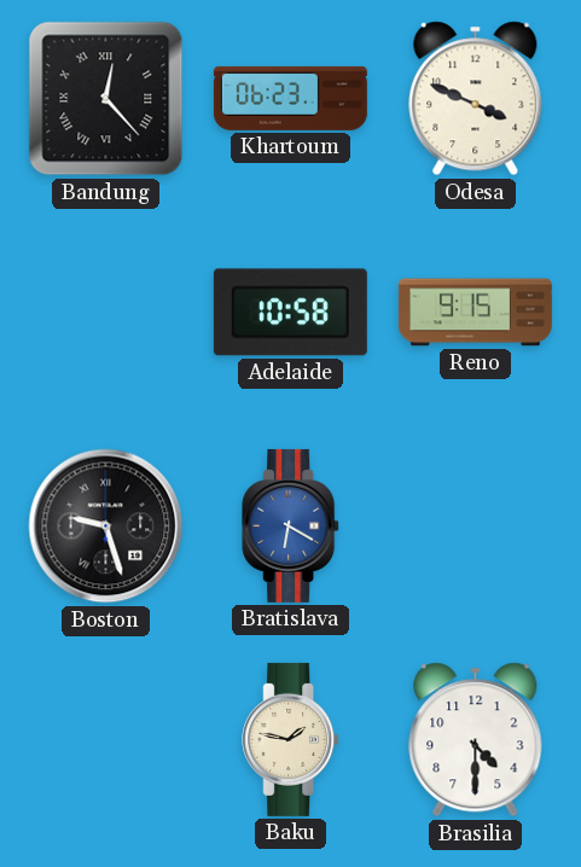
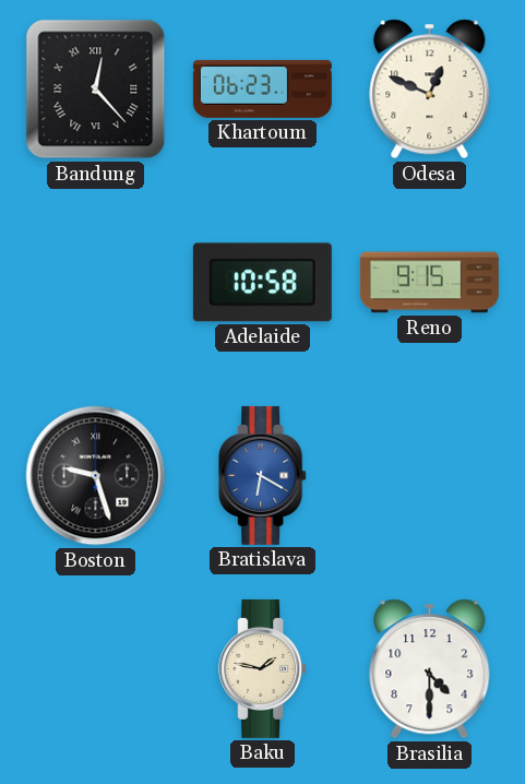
Odesa: 3:49 -> 12:49
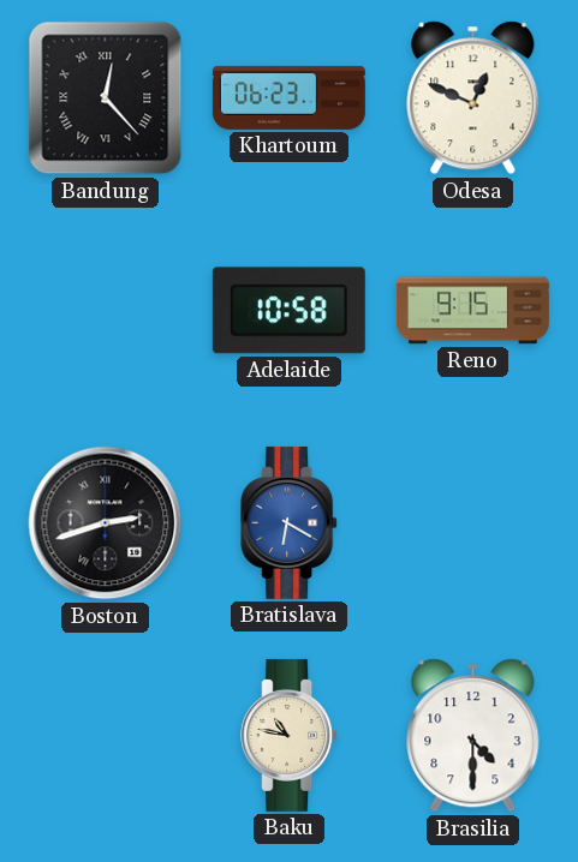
Boston: 9:27 -> 2:42
Baku: 1:47 -> 10:47
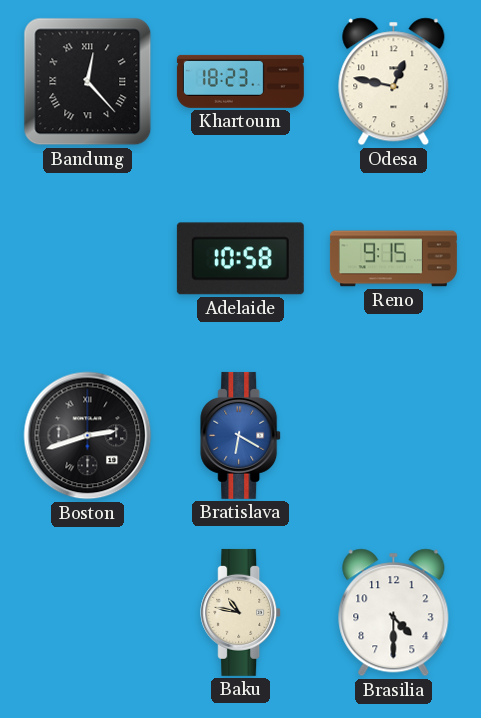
Khartoum: 06:23 -> 18:23
Odesa: 12:49 -> 12:47
